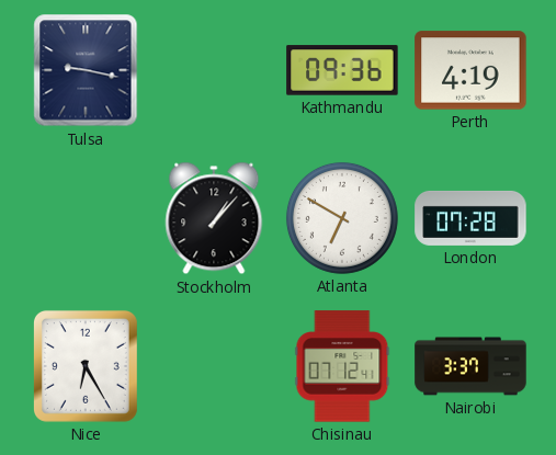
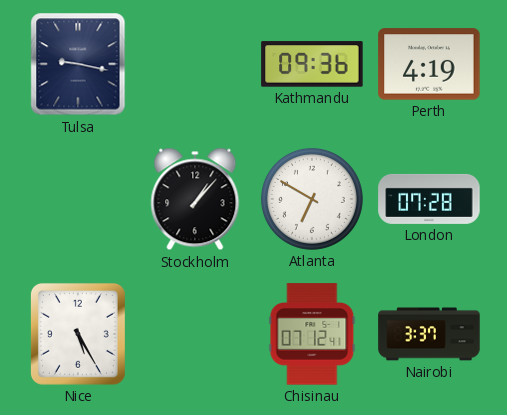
Nice: 6:25 -> 5:25
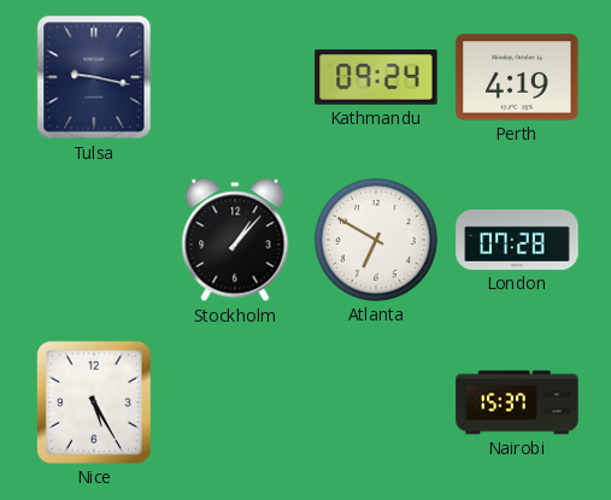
Kathmandu: 09:36 -> 09:24
Chisinau: 07:12 -> none
Nairobi: 3:37 -> 15:37
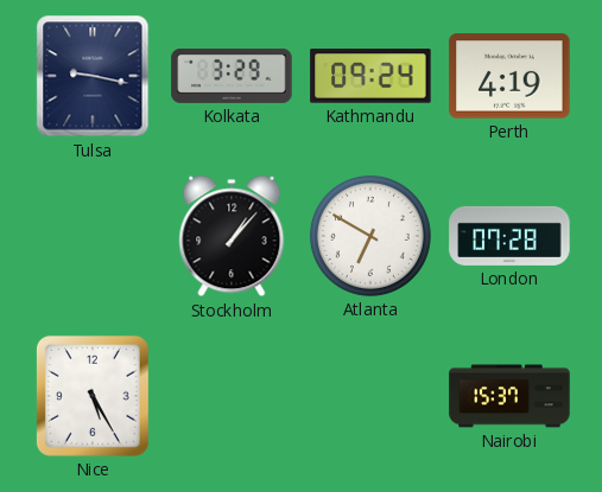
Kolkata: none -> 3:29
